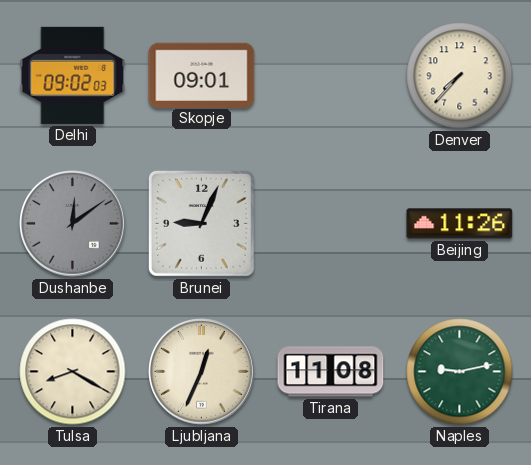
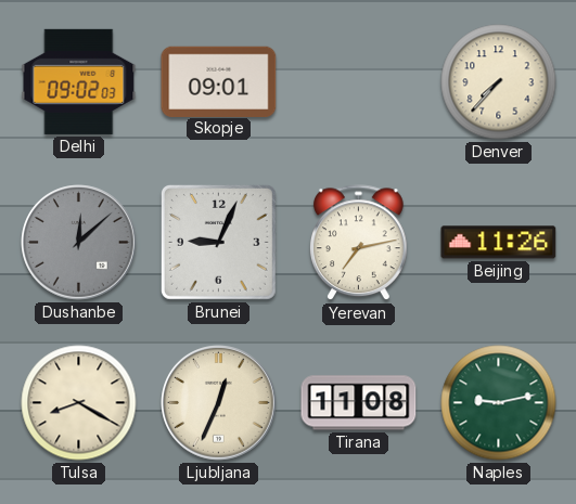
Dushanbe: 12:09 -> 12:08
Yerevan: none -> 7:13
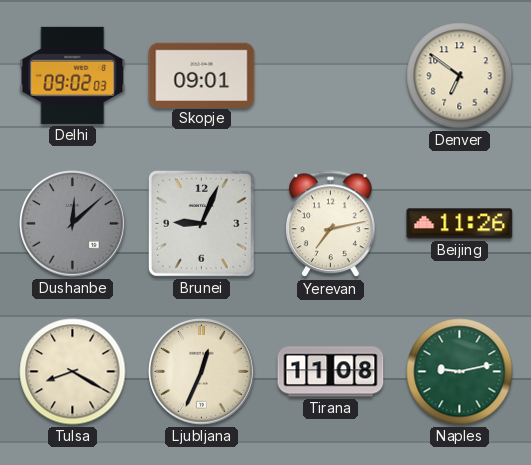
Denver: 7:37 -> 6:51
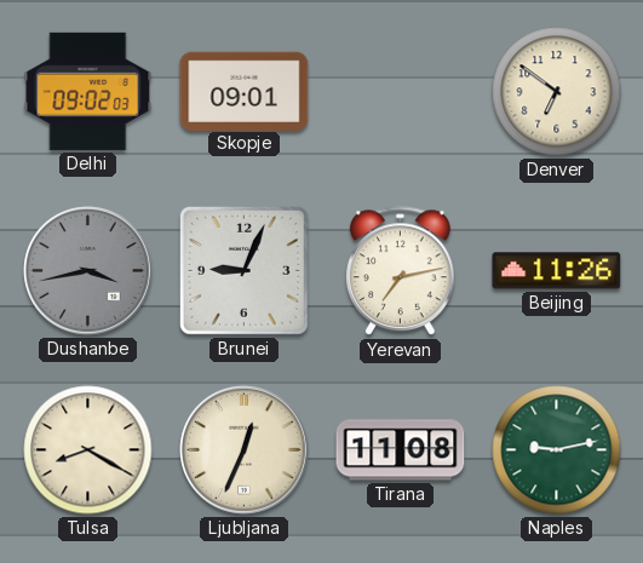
Dushanbe: 12:08 -> 3:43
